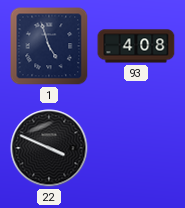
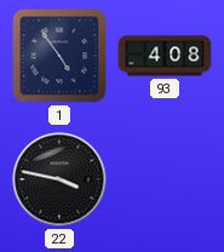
1: 4:57 -> 4:54
22: 3:49 -> 3:47
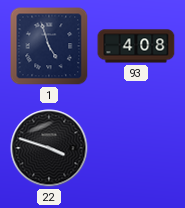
1: 4:54 -> 4:57
22: 3:47 -> 3:48
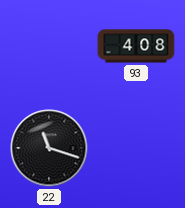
1: 4:57 -> none
22: 3:48 -> 11:18
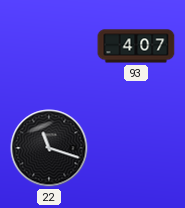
93: 4:08 -> 4:07
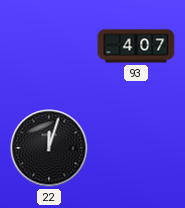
22: 11:18 -> 12:03
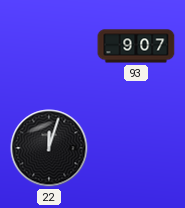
93: 4:07 -> 9:07
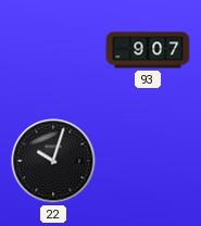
22: 12:03 -> 10:03
